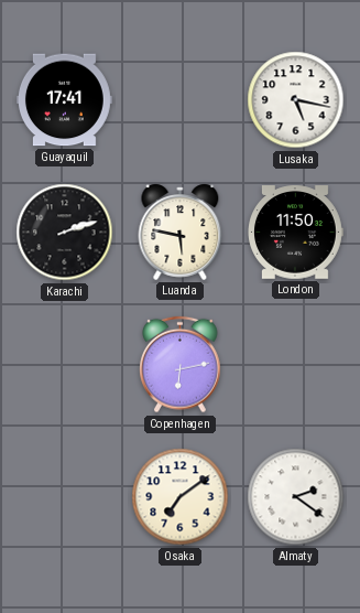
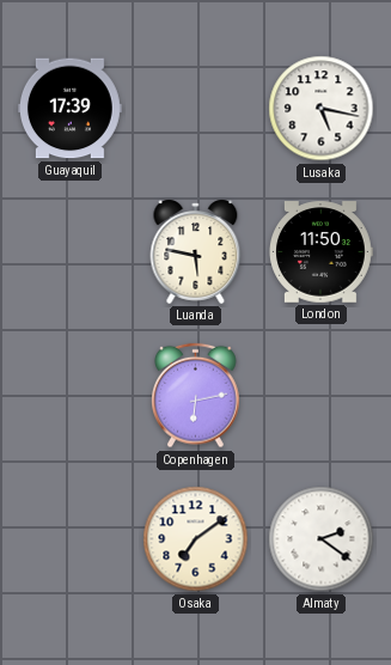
Guayaquil: 17:41 -> 17:39
Karachi: 2:12 -> none
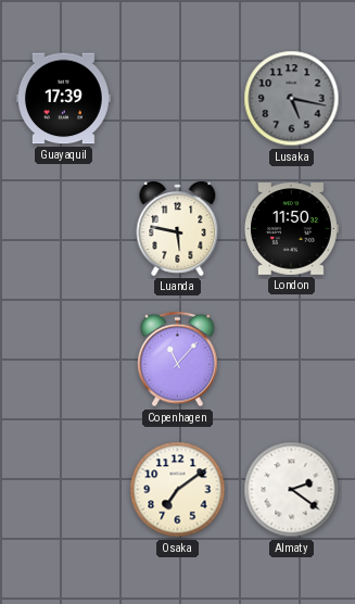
Lusaka dial: white -> grey
Copenhagen: 6:13 -> 11:07
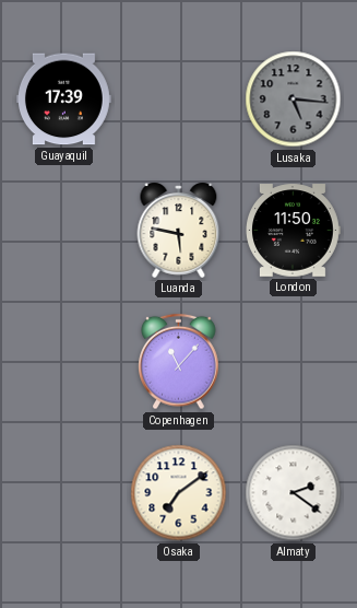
Lusaka: 5:17 -> 5:16
